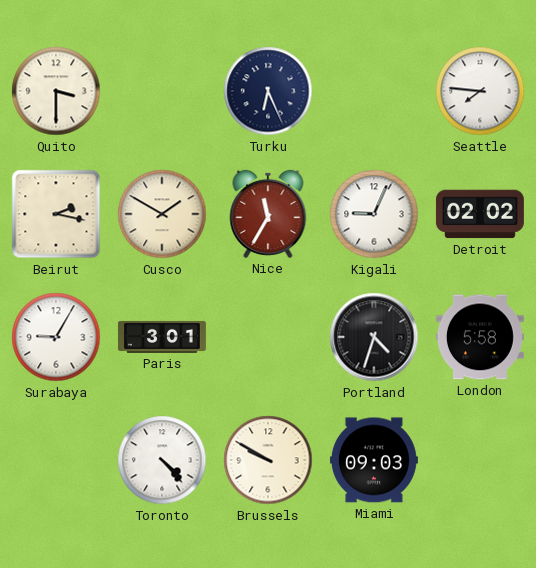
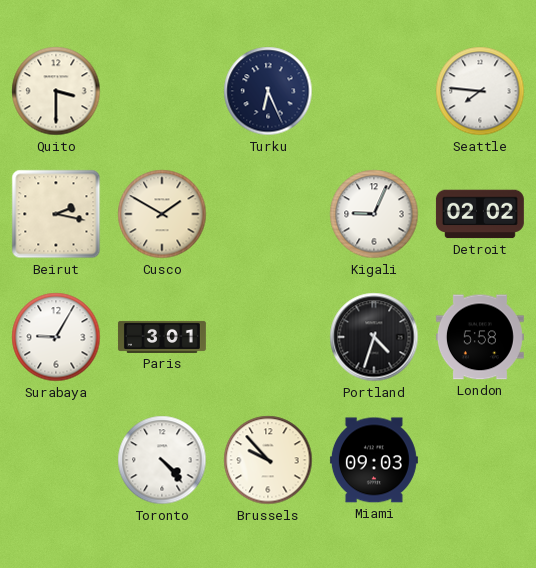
Nice: 11:35 -> none
Brussels: 9:50 -> 9:53
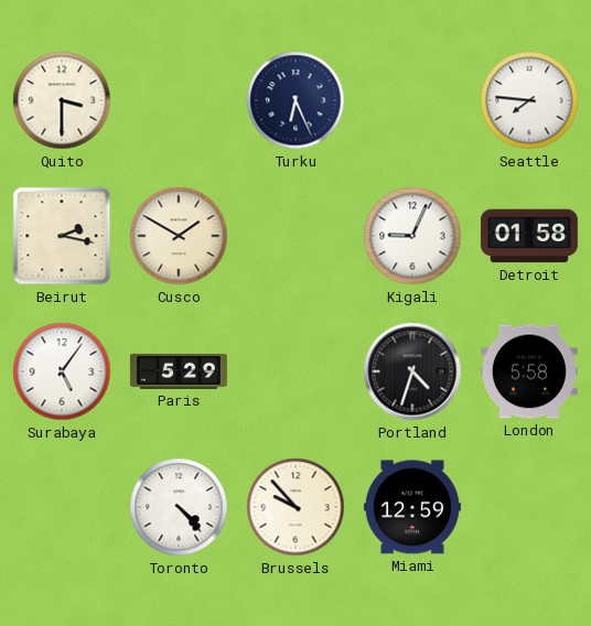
Detroit: 02:02 -> 01:58
Surabaya: 9:05 -> 5:06
Paris: 3:01 -> 5:29
Miami: 09:03 -> 12:59
